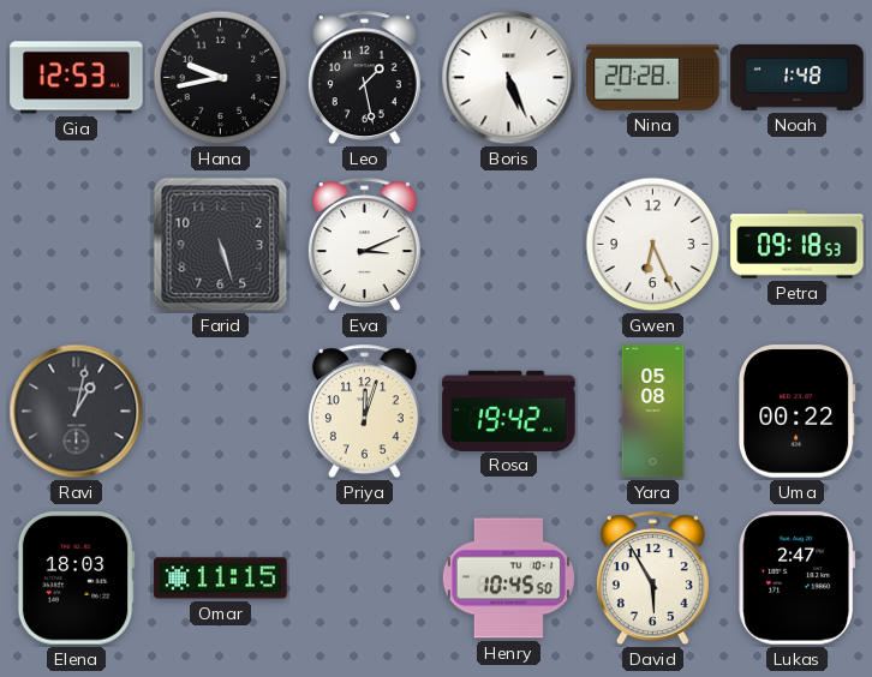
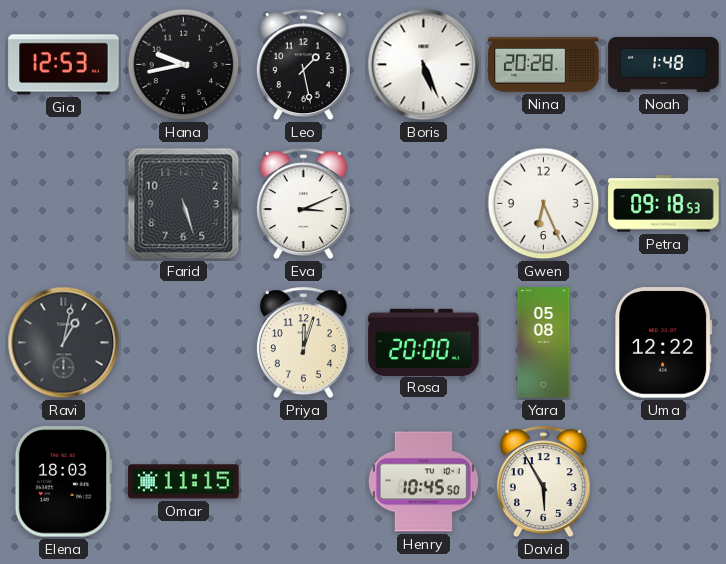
Rosa: 19:42 -> 20:00
Uma: 00:22 -> 12:22
Lukas: 2:47 -> none
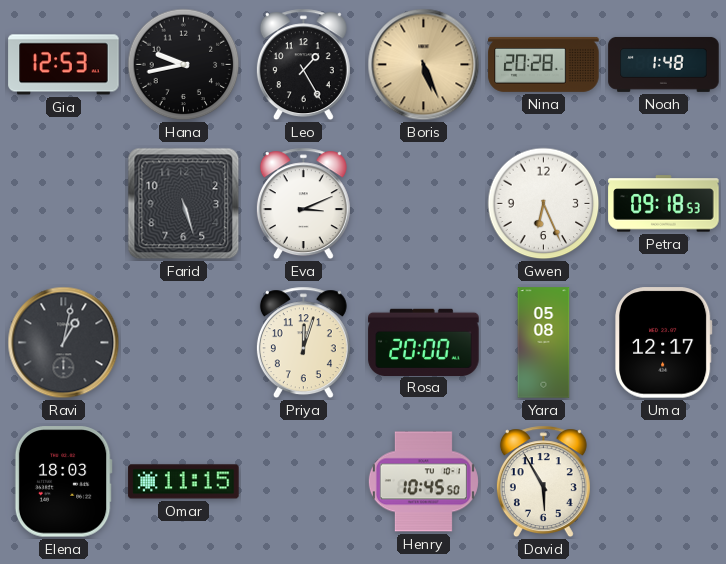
Leo: 1:28 -> 1:25
Boris dial: white -> champagne
Uma: 12:22 -> 12:17
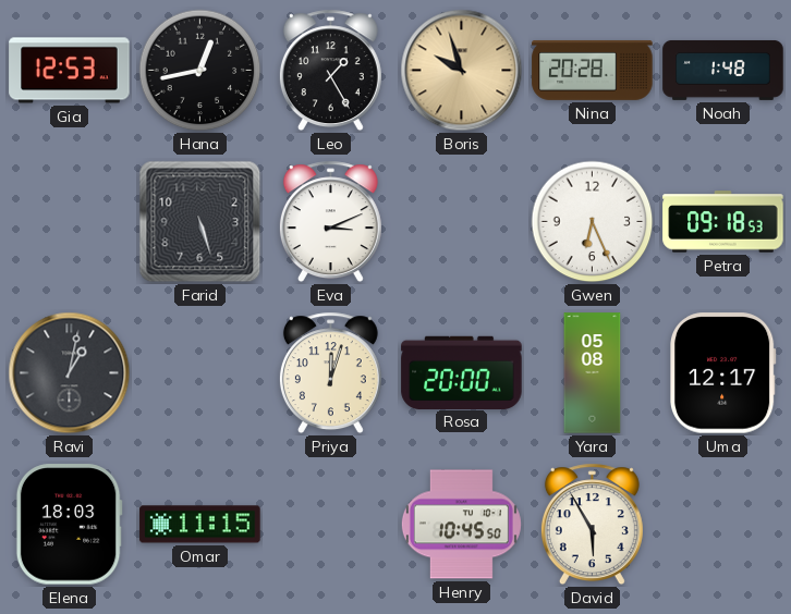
Hana: 9:43 -> 12:43
Boris: 5:26 -> 9:57
